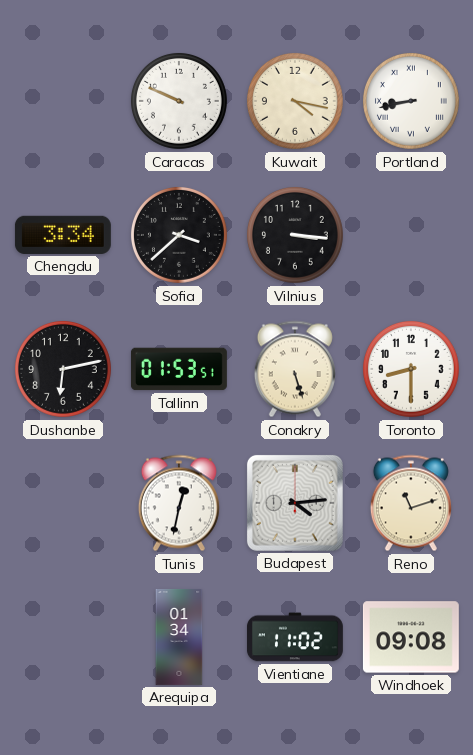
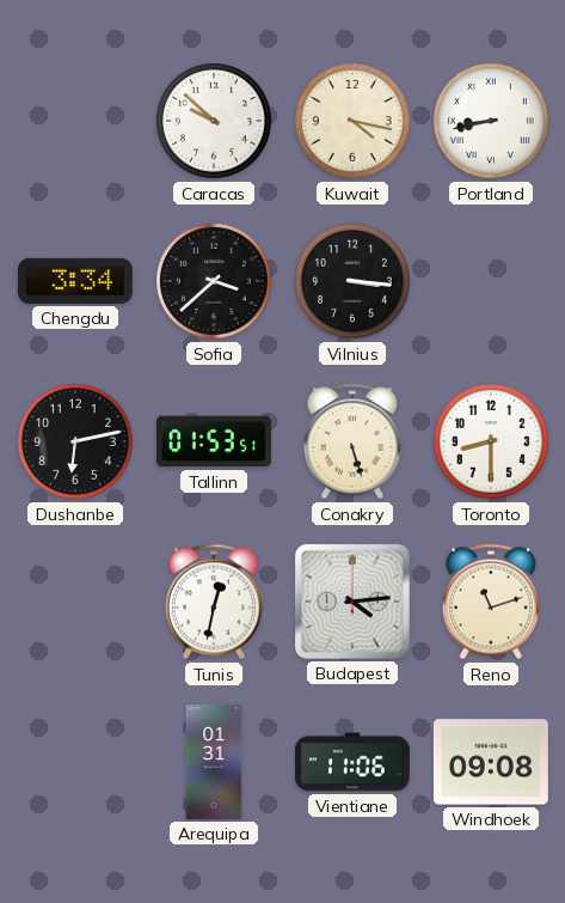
Caracas: 9:49 -> 9:52
Arequipa: 01:34 -> 01:31
Vientiane: 11:02 -> 11:06
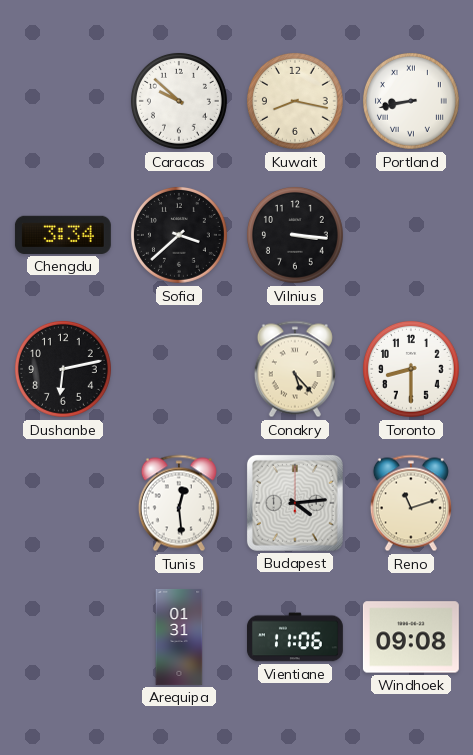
Kuwait: 4:17 -> 8:17
Tallinn: 01:53 -> none
Conakry: 5:27 -> 5:23
Tunis: 12:32 -> 12:29
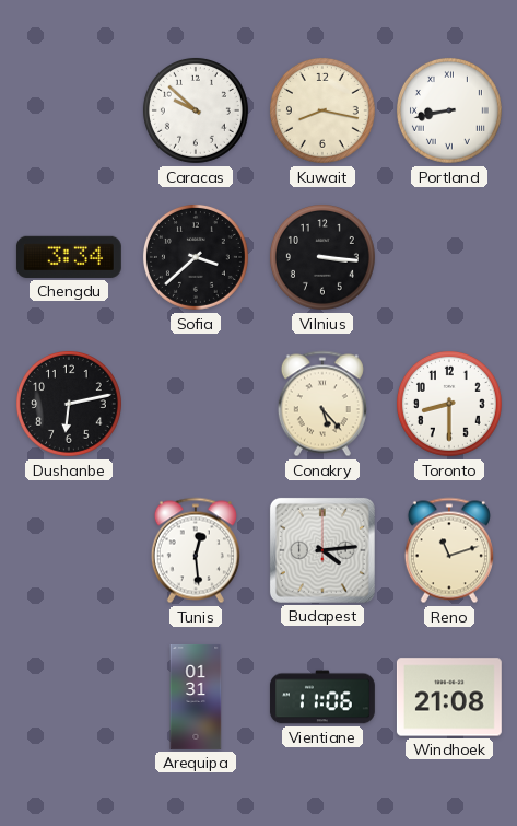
Windhoek: 09:08 -> 21:08
